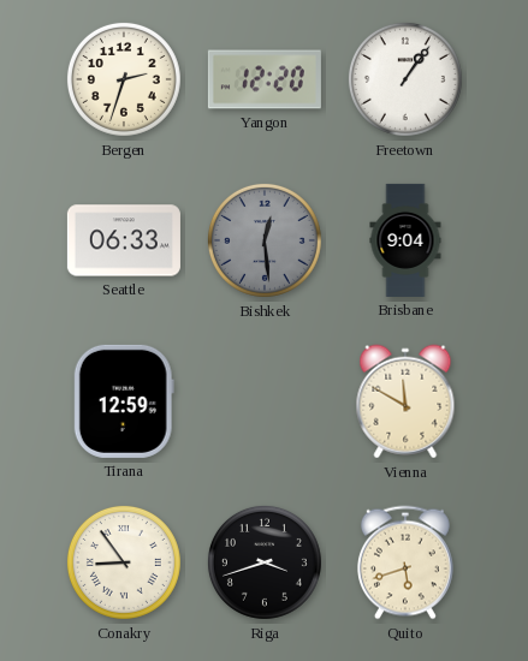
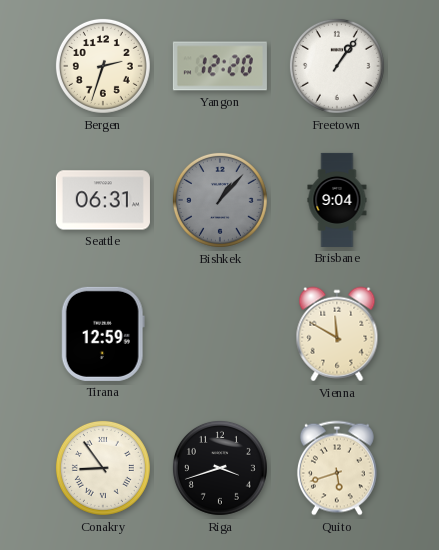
Seattle: 06:33 -> 06:31
Bishkek: 12:29 -> 1:07
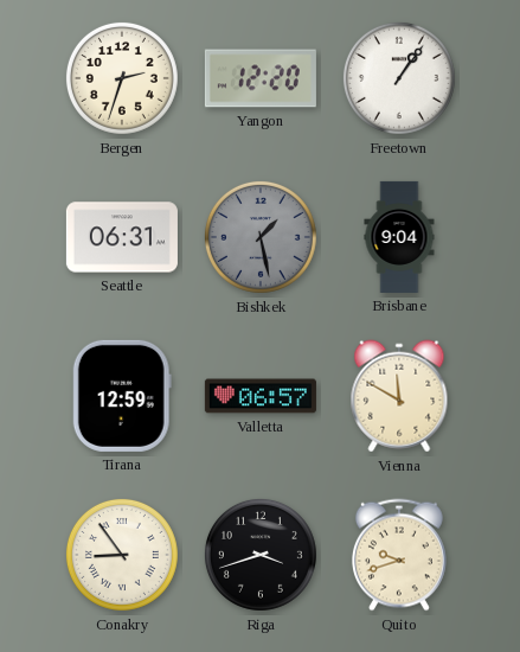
Bishkek: 1:07 -> 1:28
Valletta: none -> 06:57
Quito: 5:42 -> 9:42
